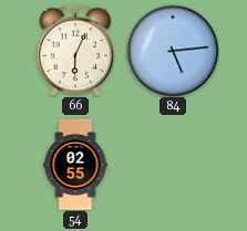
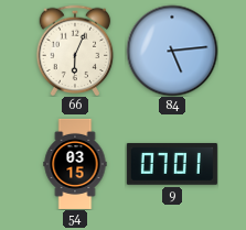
54: 02:55 -> 03:15
9: none -> 07:01
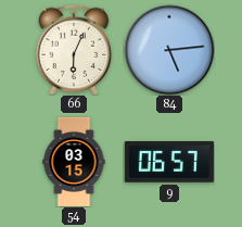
9: 07:01 -> 06:57
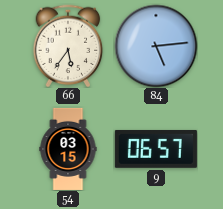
66: 6:04 -> 5:36
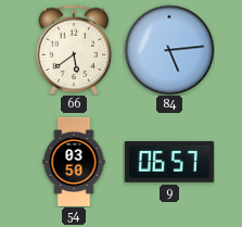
66: 5:36 -> 5:39
54: 03:15 -> 03:50
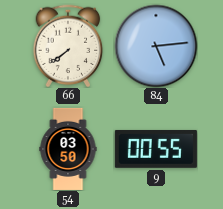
66: 5:39 -> 7:39
9: 06:57 -> 00:55
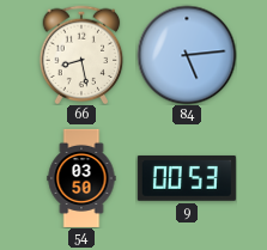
66: 7:39 -> 8:28
9: 00:55 -> 00:53
